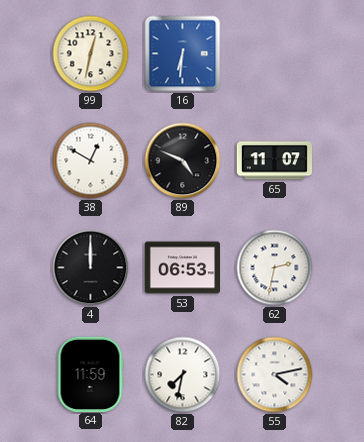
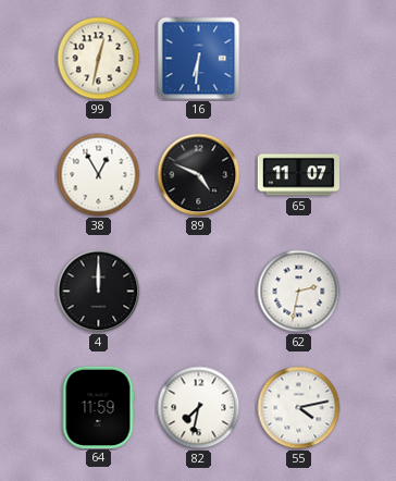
38: 12:50 -> 12:55
53: 06:53 -> none
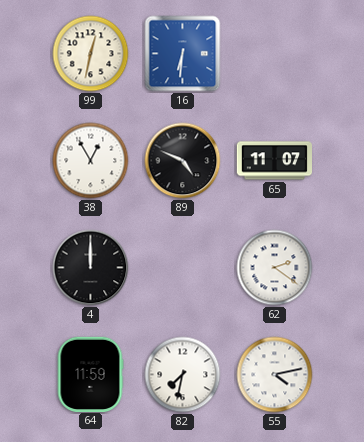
62: 2:32 -> 2:21
